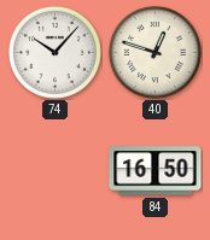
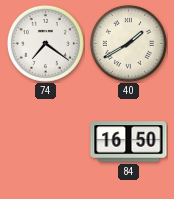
74: 10:07 -> 7:21
40: 12:48 -> 1:40
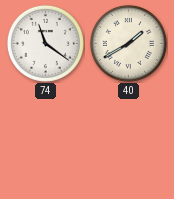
74: 7:21 -> 11:21
84: 16:50 -> none
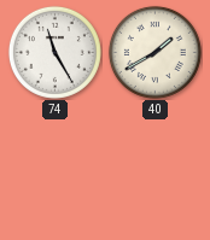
74: 11:21 -> 11:25
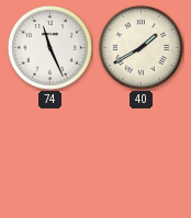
74: 11:25 -> 11:26
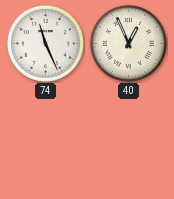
40: 1:40 -> 12:56
